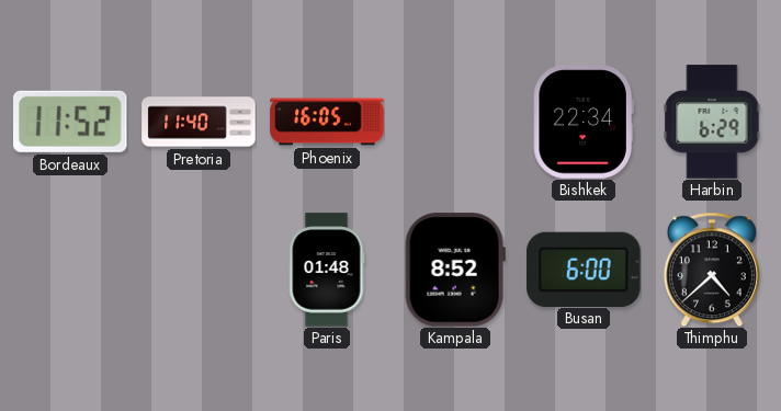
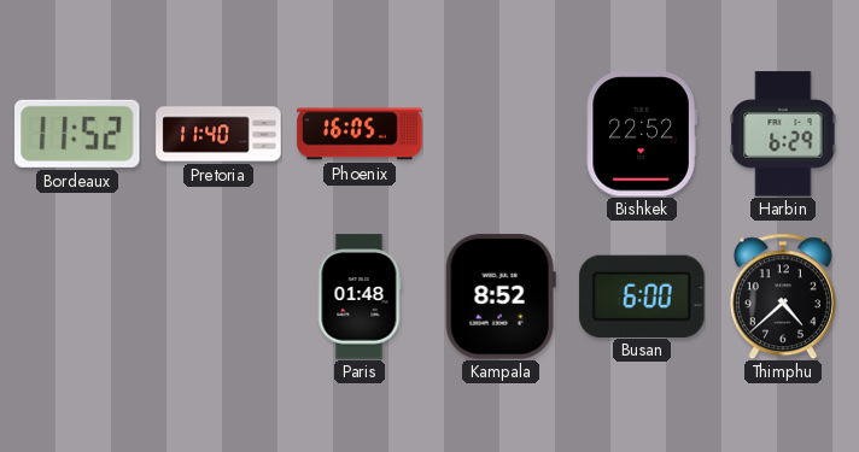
Bishkek: 22:34 -> 22:52
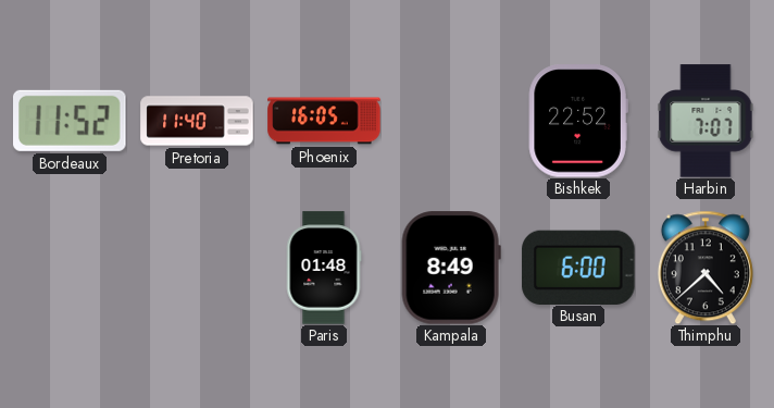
Harbin: 6:29 -> 7:07
Kampala: 8:52 -> 8:49
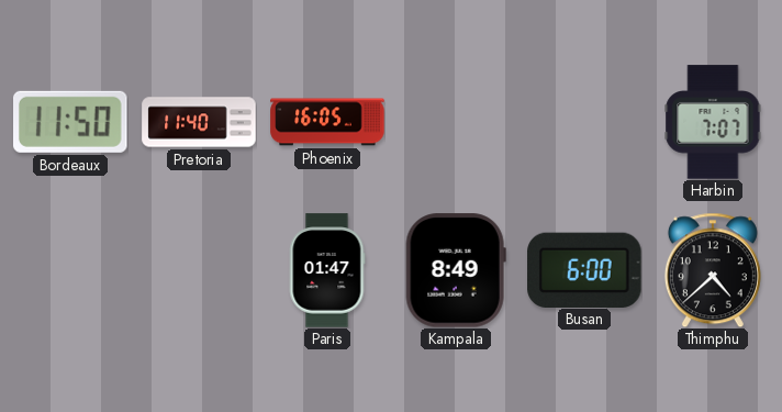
Bordeaux: 11:52 -> 11:50
Bishkek: 22:52 -> none
Paris: 01:48 -> 01:47
